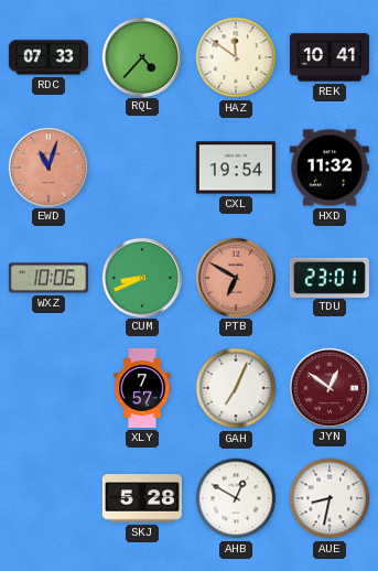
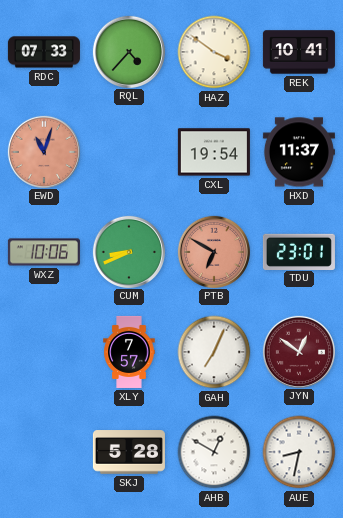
HAZ: 11:51 -> 3:51
HXD: 11:32 -> 11:37
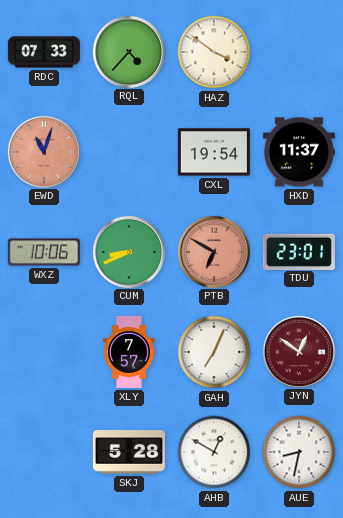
REK: 10:41 -> none
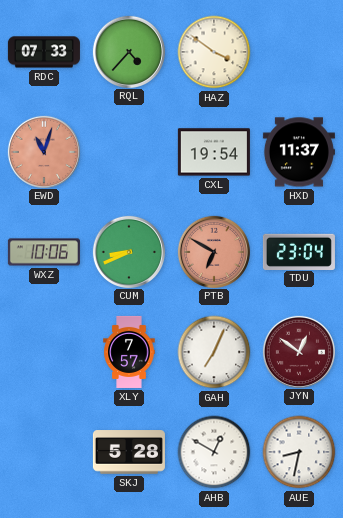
TDU: 23:01 -> 23:04
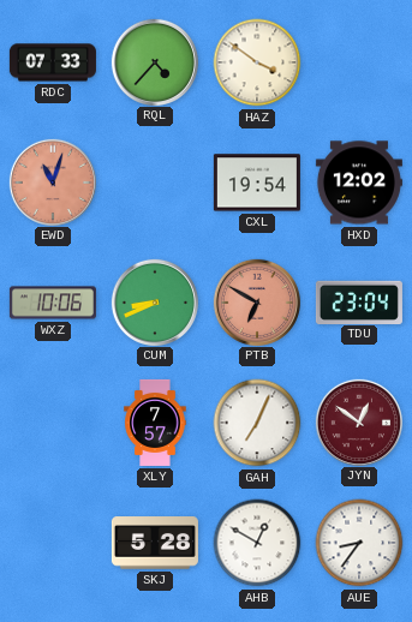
HXD: 11:37 -> 12:02
AUE: 8:32 -> 8:36
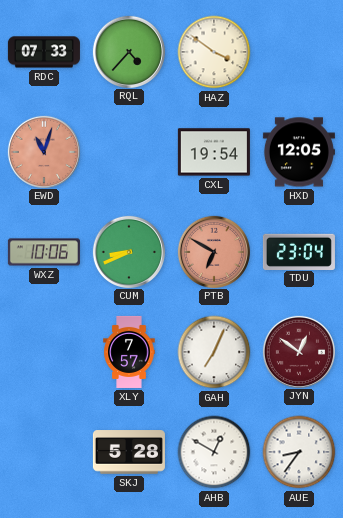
HXD: 12:02 -> 12:05
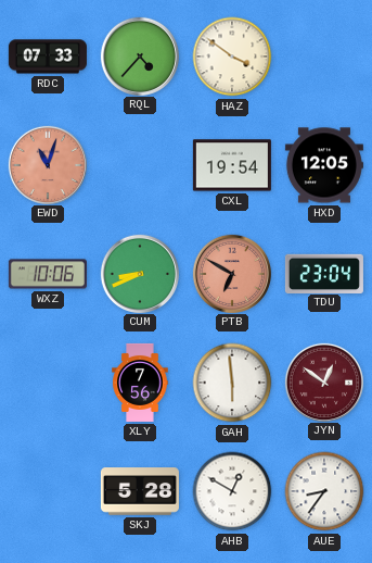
XLY: 7:57 -> 7:56
GAH: 7:04 -> 5:59
